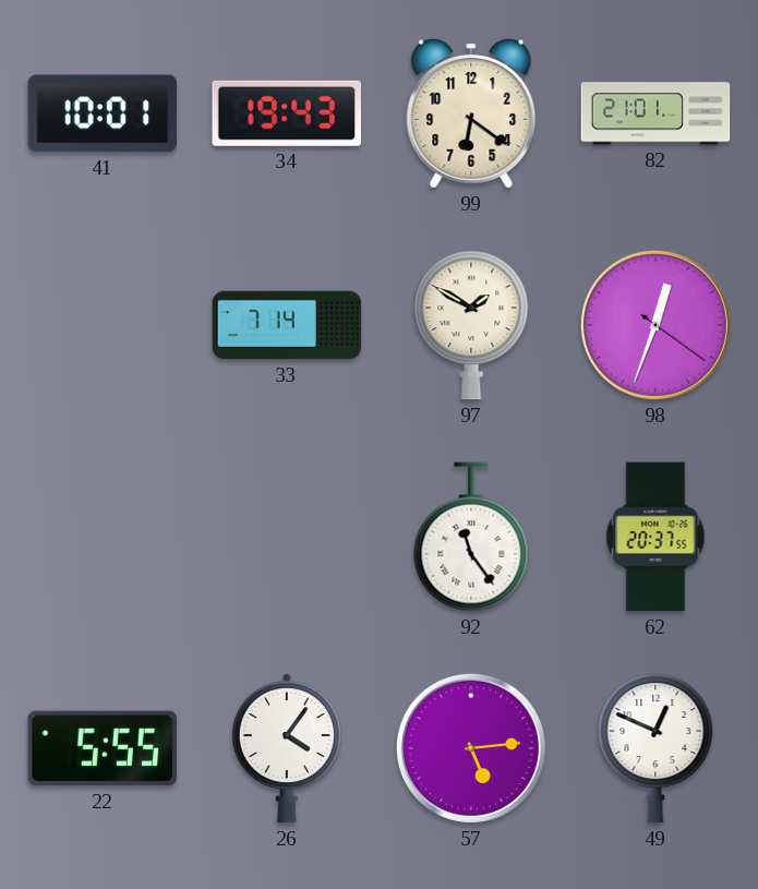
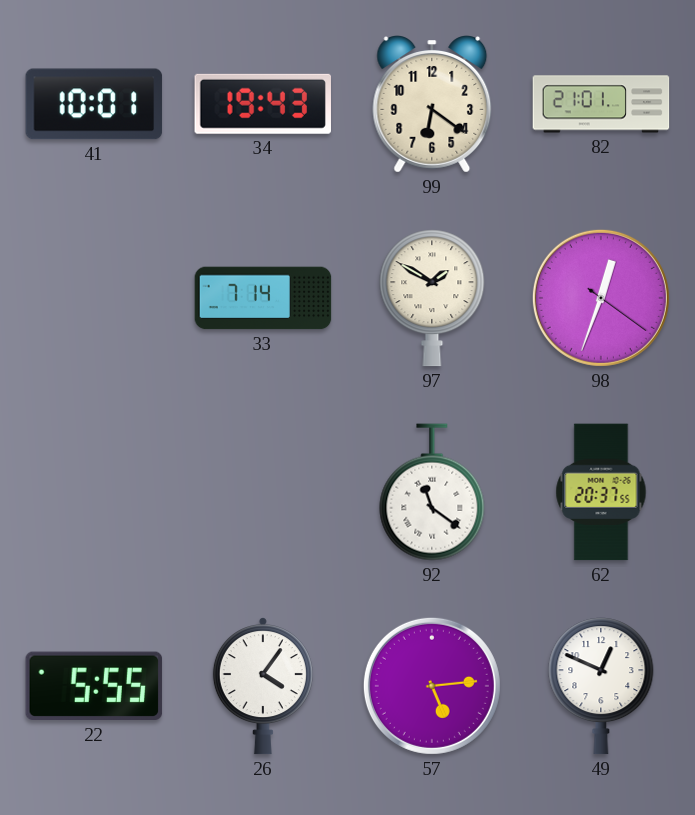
92: 11:24 -> 11:21
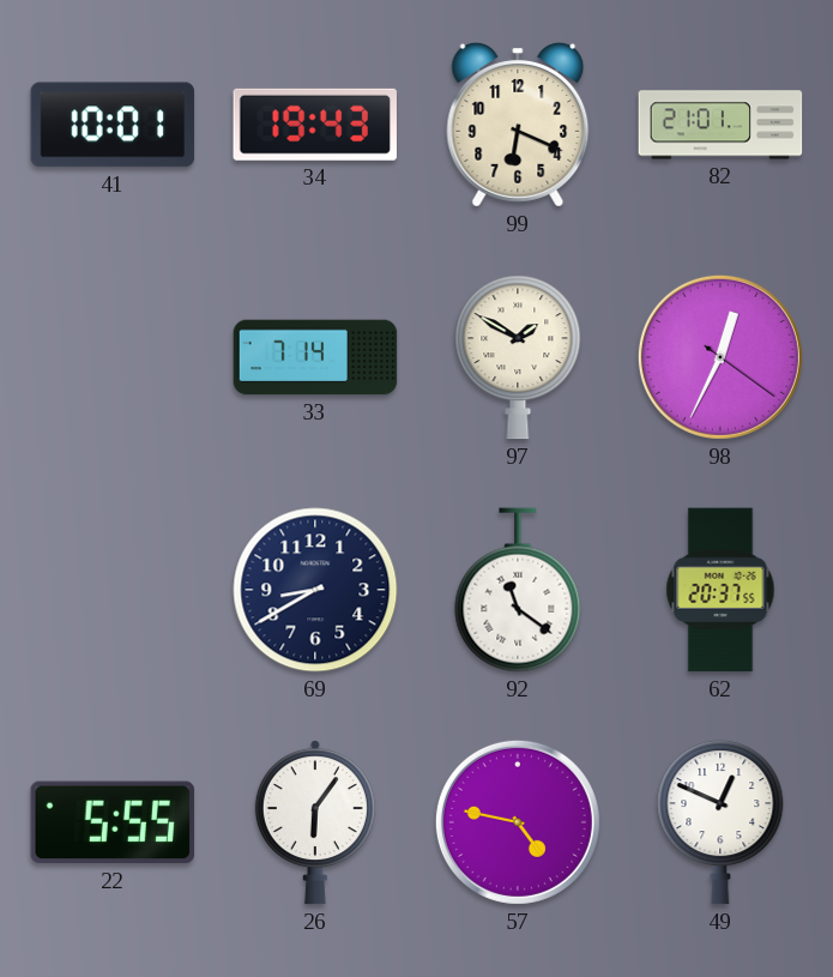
99: 6:21 -> 6:19
98: 12:33 -> 12:34
69: none -> 8:40
26: 4:06 -> 6:06
57: 5:14 -> 4:47
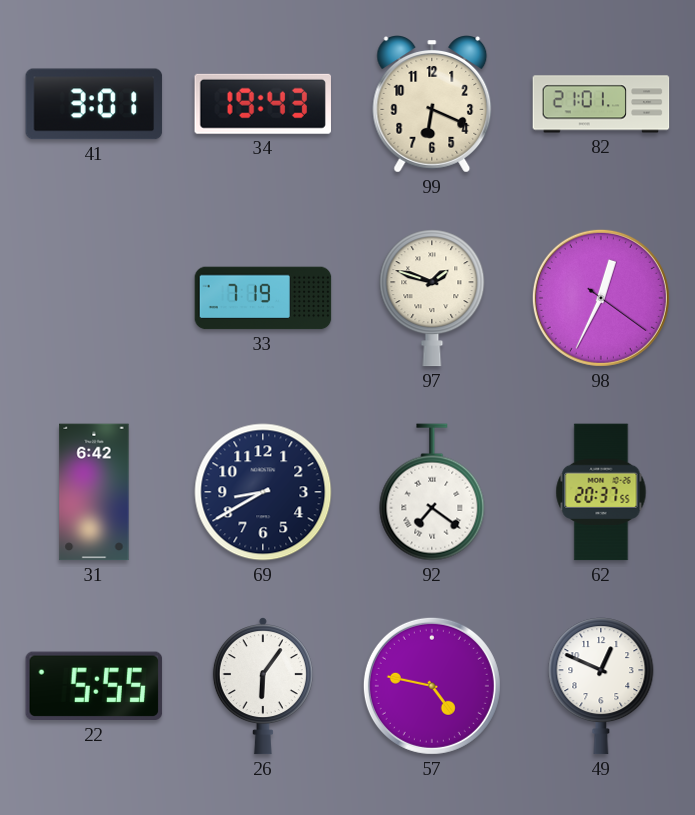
41: 10:01 -> 3:01
33: 7:14 -> 7:19
97: 1:50 -> 1:48
31: none -> 6:42
92: 11:21 -> 7:21
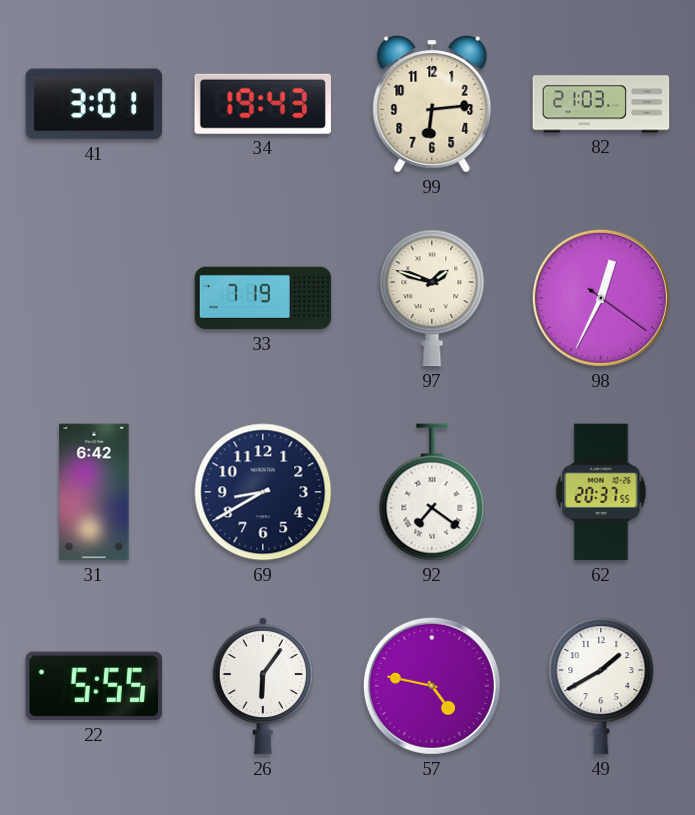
99: 6:19 -> 6:14
82: 21:01 -> 21:03
49: 12:49 -> 1:40
